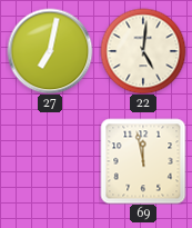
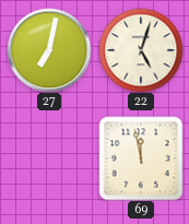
22: 5:01 -> 5:03
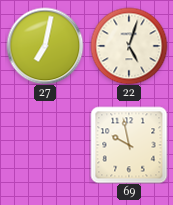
69: 11:58 -> 9:58
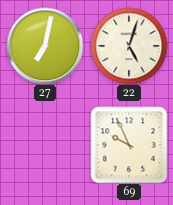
69: 9:58 -> 9:56
